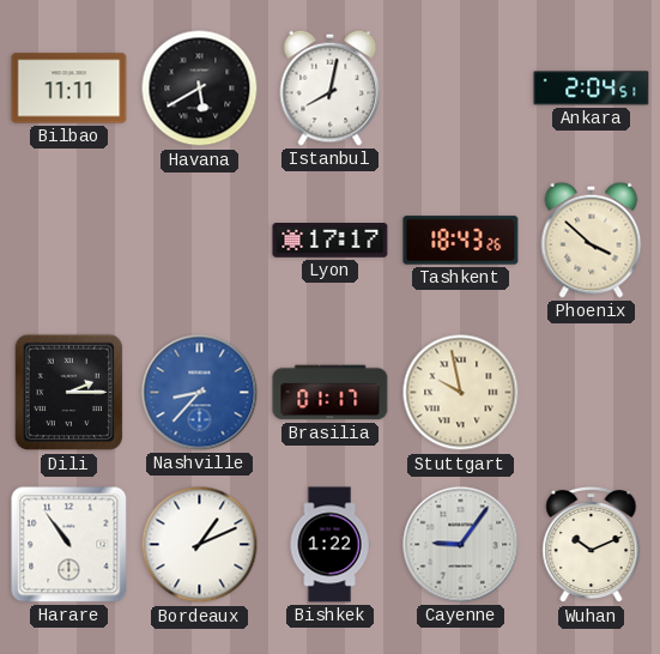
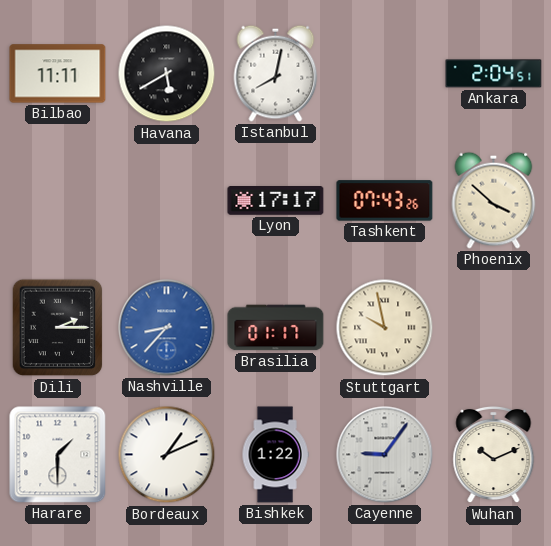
Tashkent: 18:43 -> 07:43
Harare: 10:54 -> 1:30
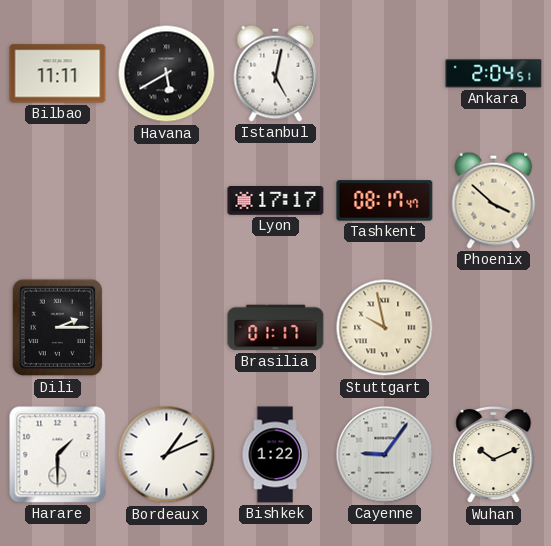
Istanbul: 8:02 -> 5:02
Tashkent: 07:43 -> 08:17
Nashville: 8:37 -> none
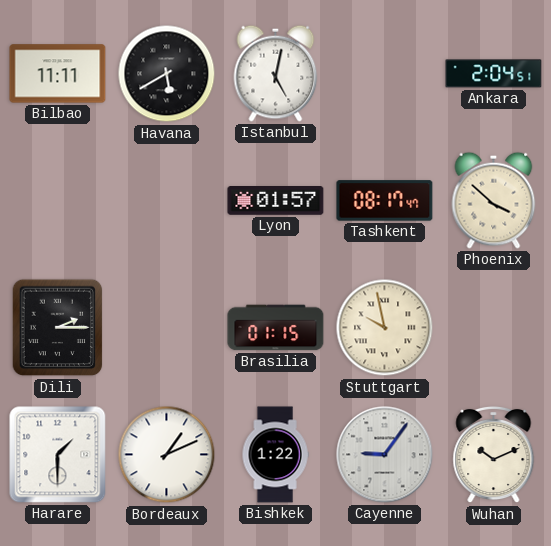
Lyon: 17:17 -> 01:57
Brasilia: 01:17 -> 01:15
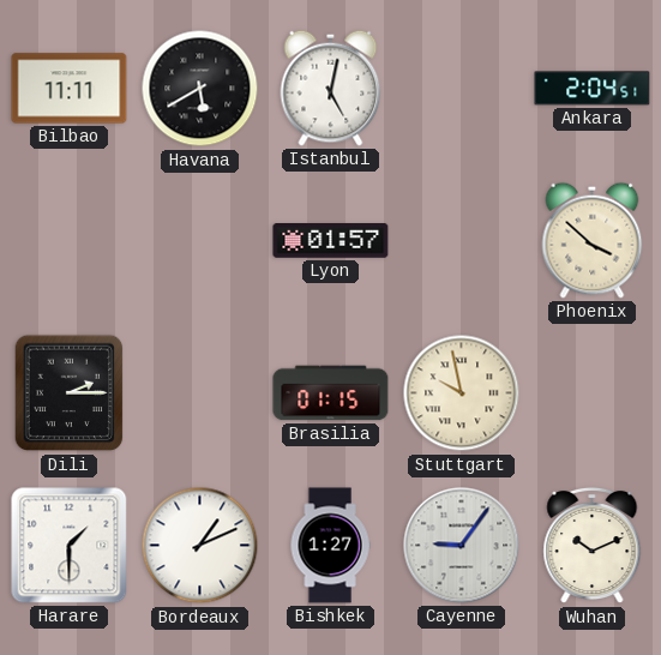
Tashkent: 08:17 -> none
Bishkek: 1:22 -> 1:27
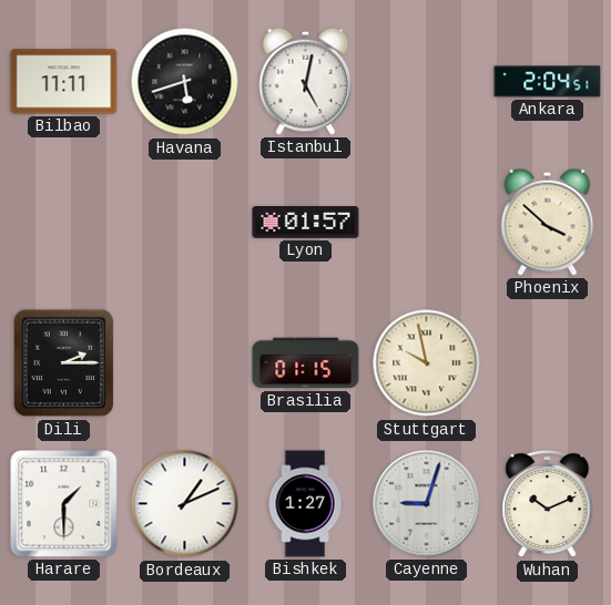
Havana: 5:40 -> 5:42
Cayenne: 9:06 -> 9:03
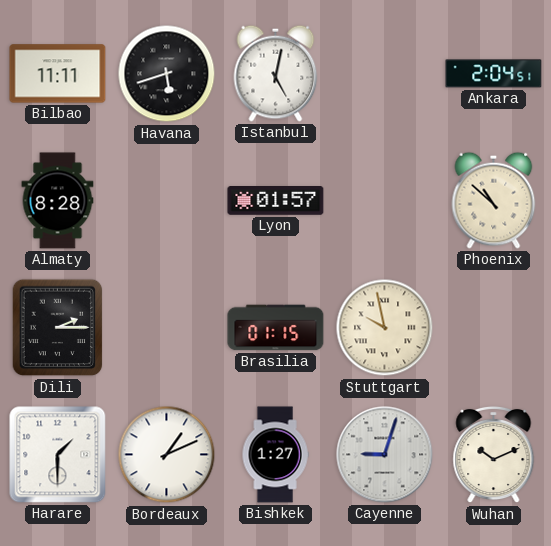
Almaty: none -> 8:28
Phoenix: 3:52 -> 10:52
